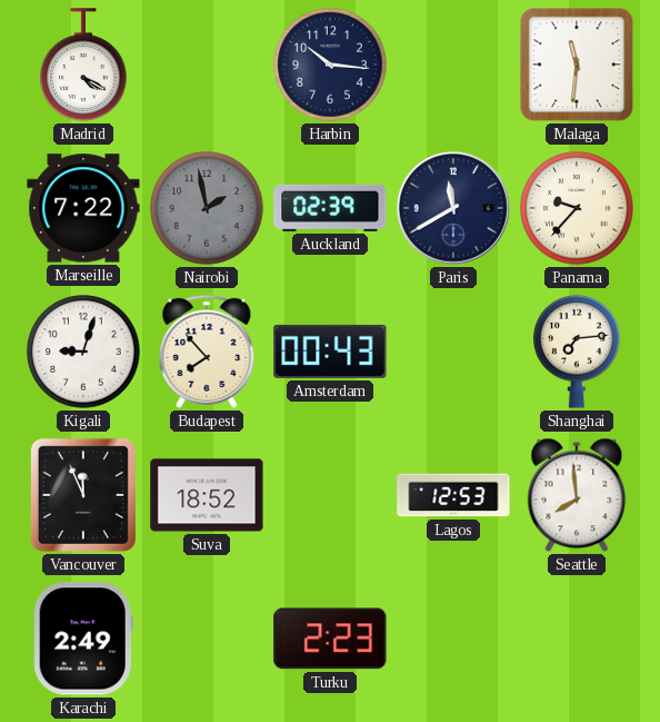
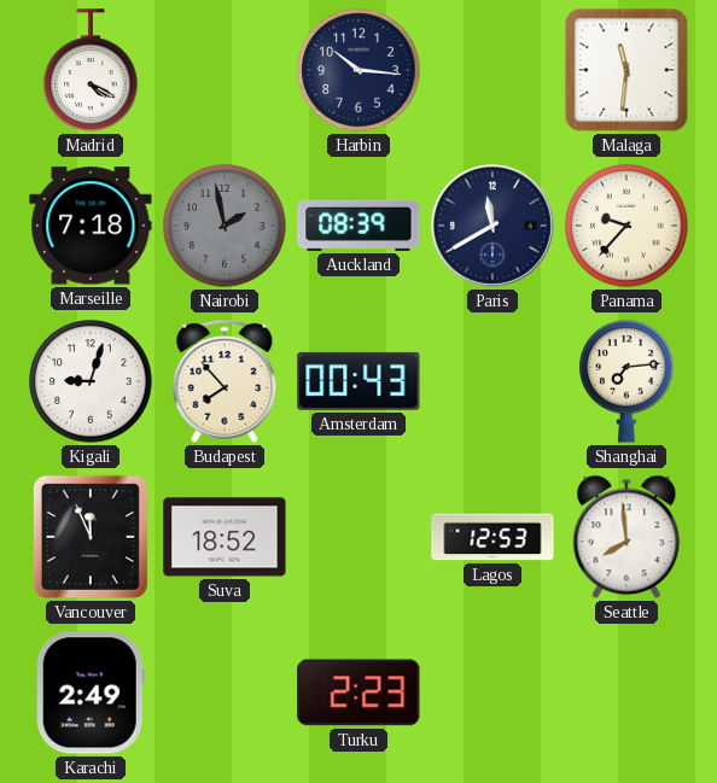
Marseille: 7:22 -> 7:18
Auckland: 02:39 -> 08:39
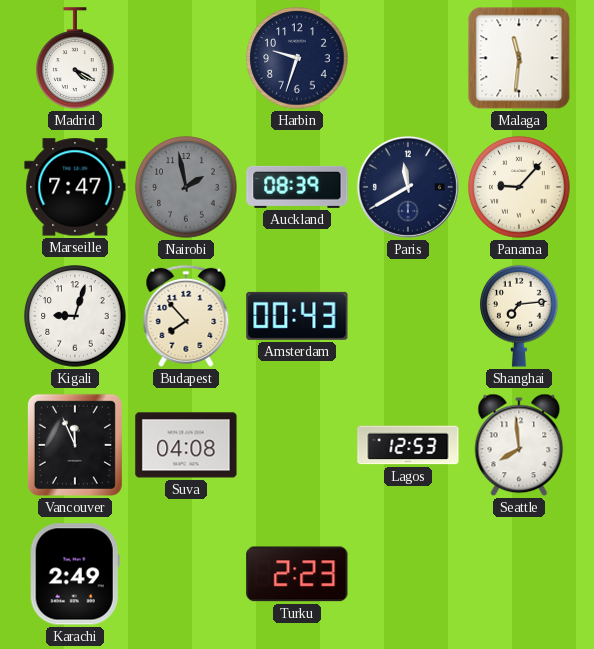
Harbin: 10:16 -> 9:33
Marseille: 7:18 -> 7:47
Panama: 9:37 -> 9:07
Suva: 18:52 -> 04:08
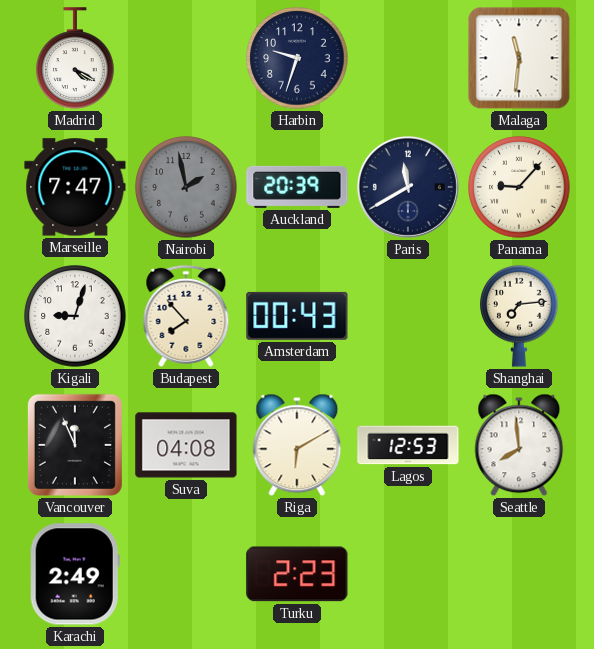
Auckland: 08:39 -> 20:39
Riga: none -> 6:10
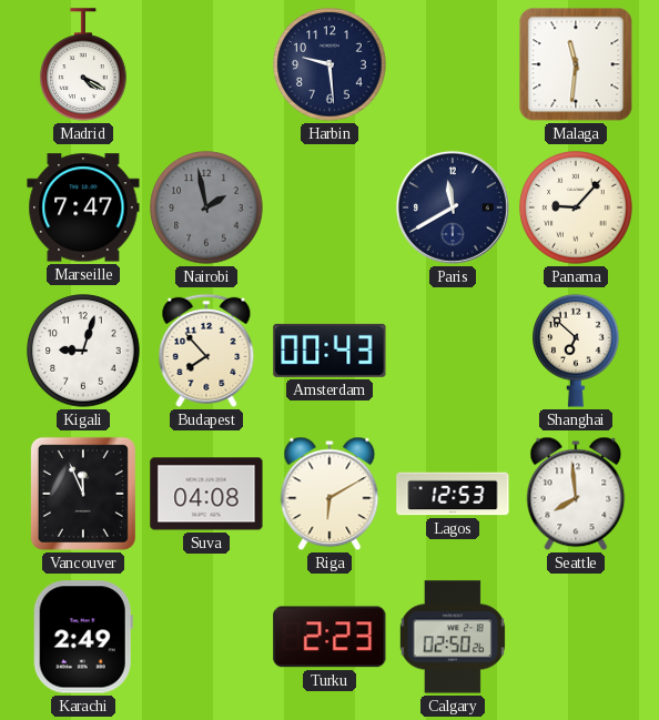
Harbin: 9:33 -> 9:29
Auckland: 20:39 -> none
Shanghai: 7:14 -> 6:52
Calgary: none -> 02:50
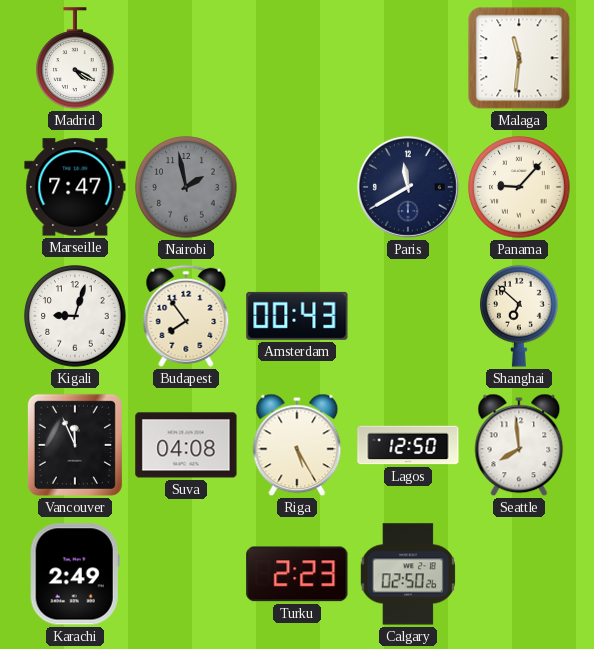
Harbin: 9:29 -> none
Budapest: 7:53 -> 7:54
Riga: 6:10 -> 5:25
Lagos: 12:53 -> 12:50
